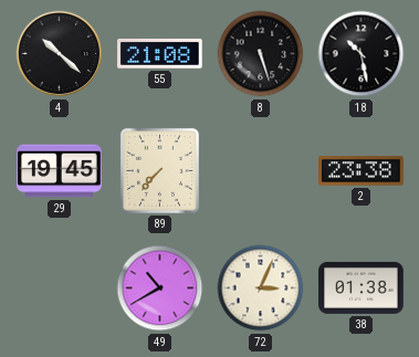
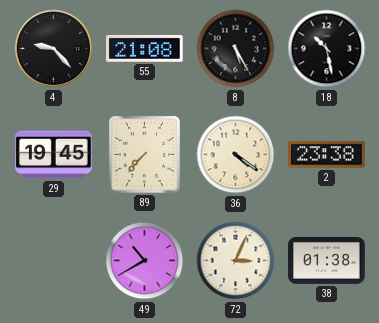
4: 10:22 -> 9:23
8: 5:27 -> 5:25
36: none -> 4:21
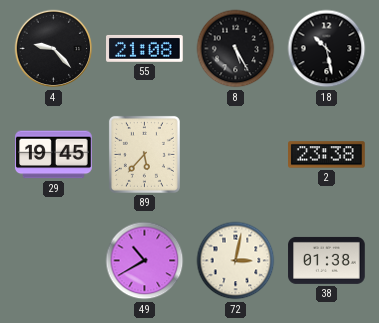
89: 7:37 -> 5:37
36: 4:21 -> none
72: 3:04 -> 3:02
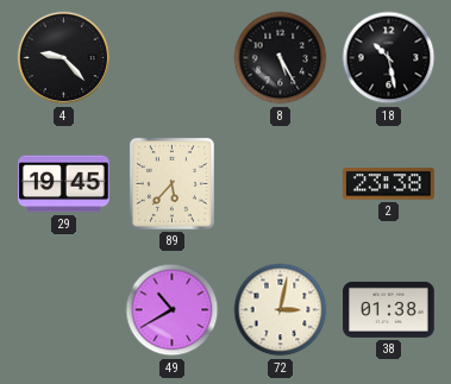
55: 21:08 -> none
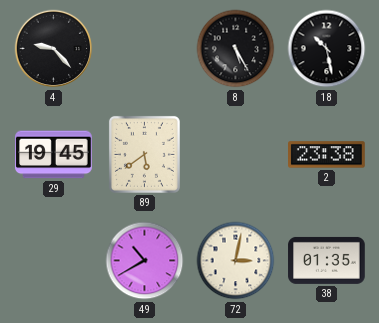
89: 5:37 -> 5:39
38: 01:38 -> 01:35
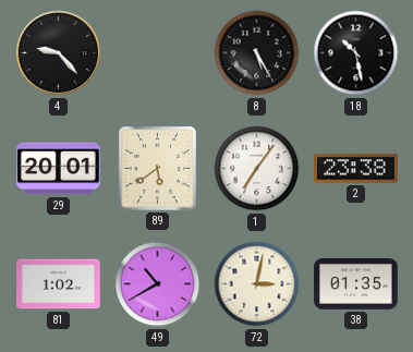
29: 19:45 -> 20:01
1: none -> 7:06
81: none -> 1:02
